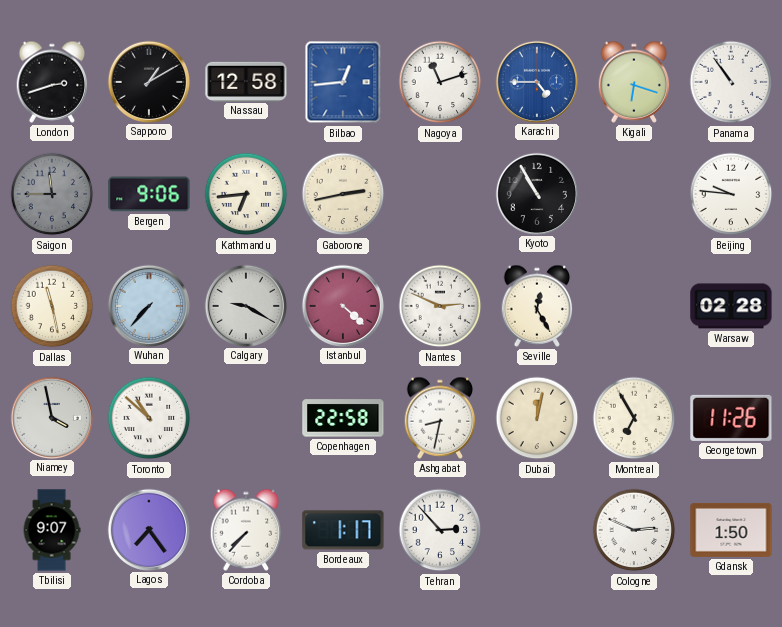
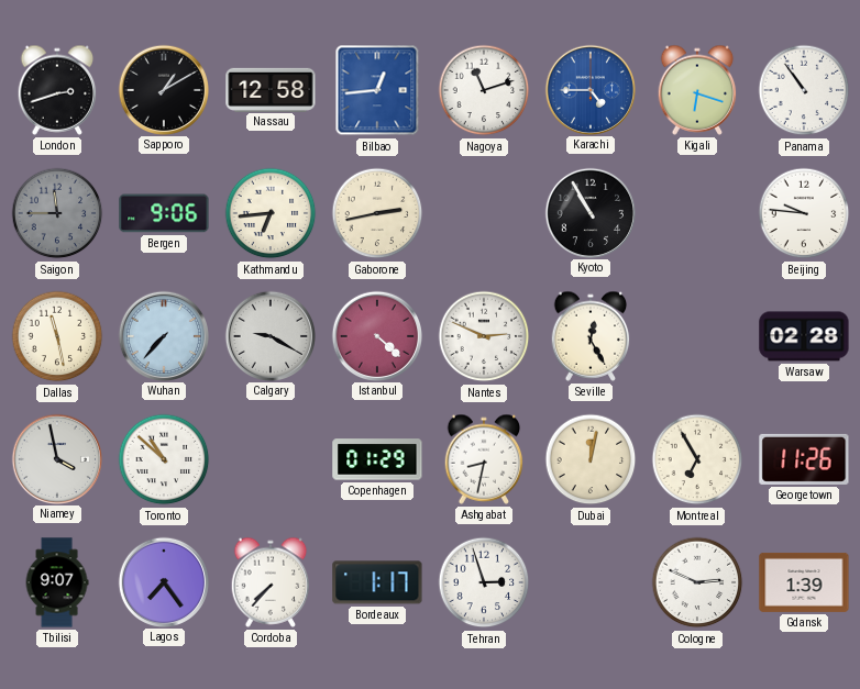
Copenhagen: 22:58 -> 01:29
Tehran: 2:53 -> 2:57
Gdansk: 1:50 -> 1:39
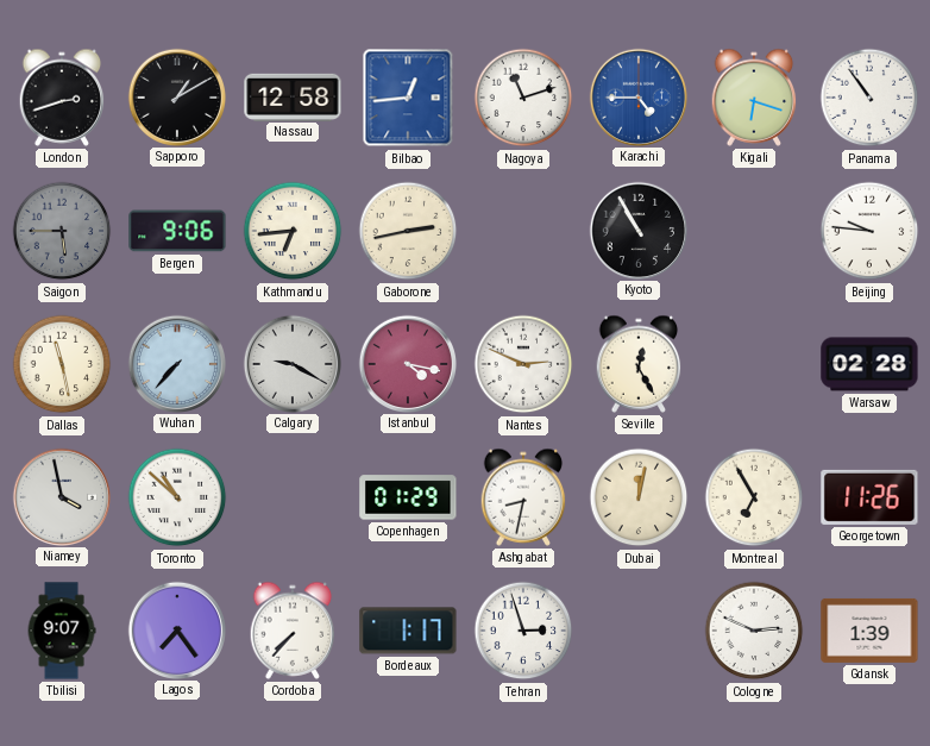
Saigon: 11:45 -> 5:45
Istanbul: 4:22 -> 4:17
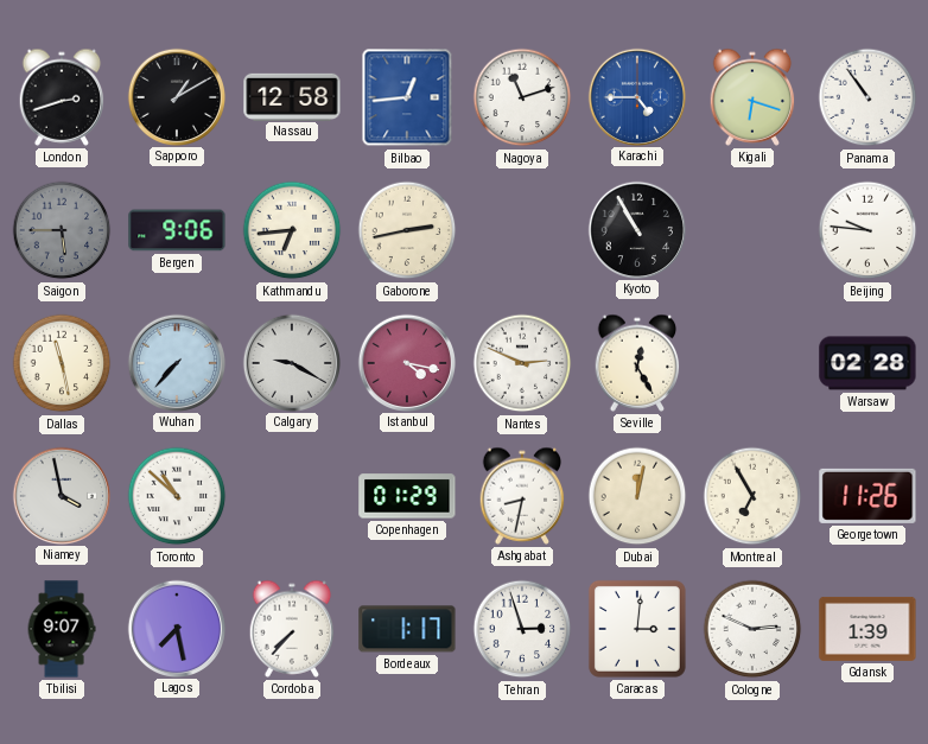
Lagos: 7:24 -> 7:28
Caracas: none -> 3:01
